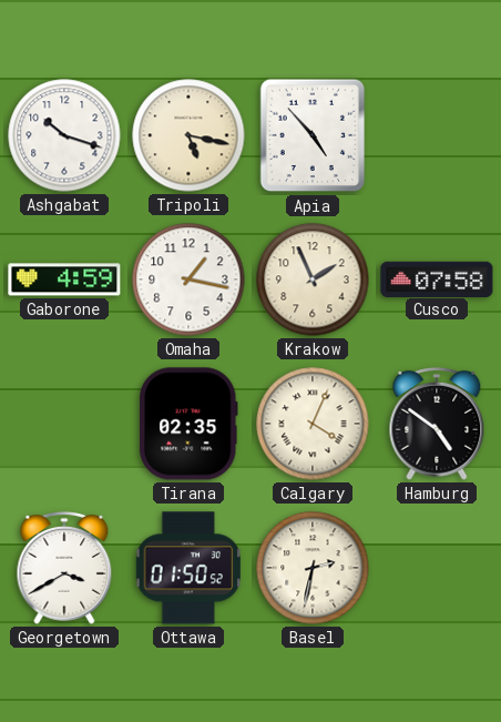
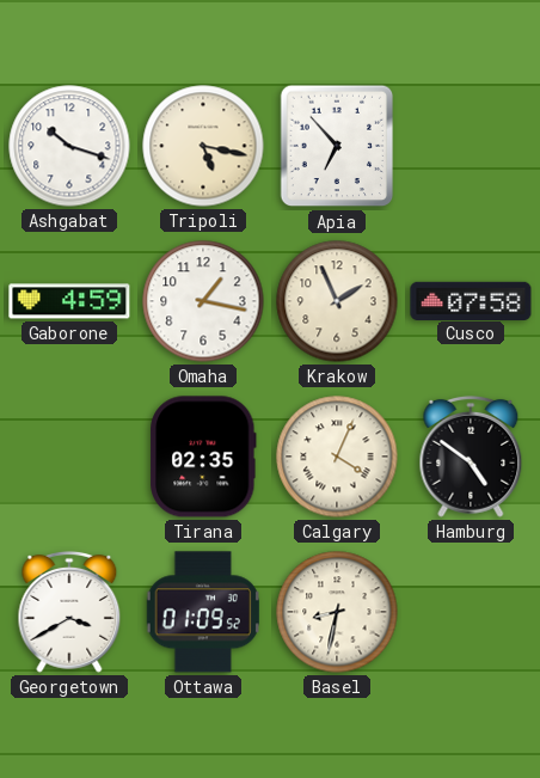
Apia: 4:53 -> 6:53
Ottawa: 01:50 -> 01:09
Basel: 2:32 -> 8:32
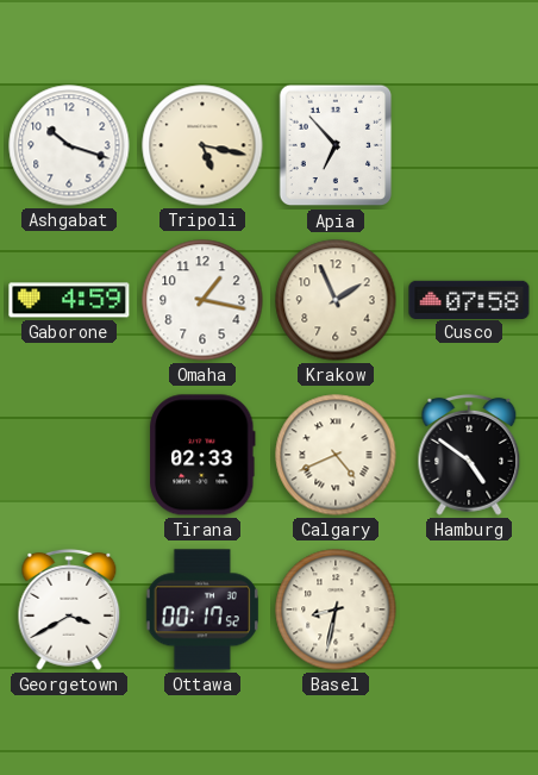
Tirana: 02:35 -> 02:33
Calgary: 4:04 -> 4:41
Ottawa: 01:09 -> 00:17
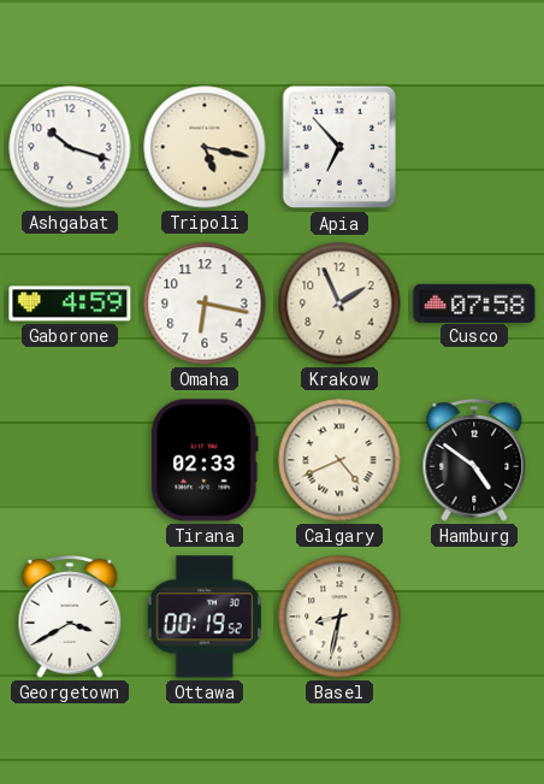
Omaha: 1:17 -> 6:17
Ottawa: 00:17 -> 00:19
